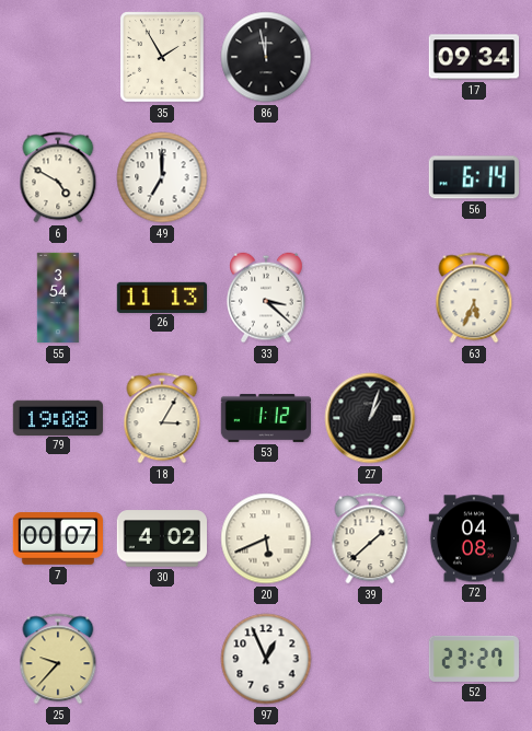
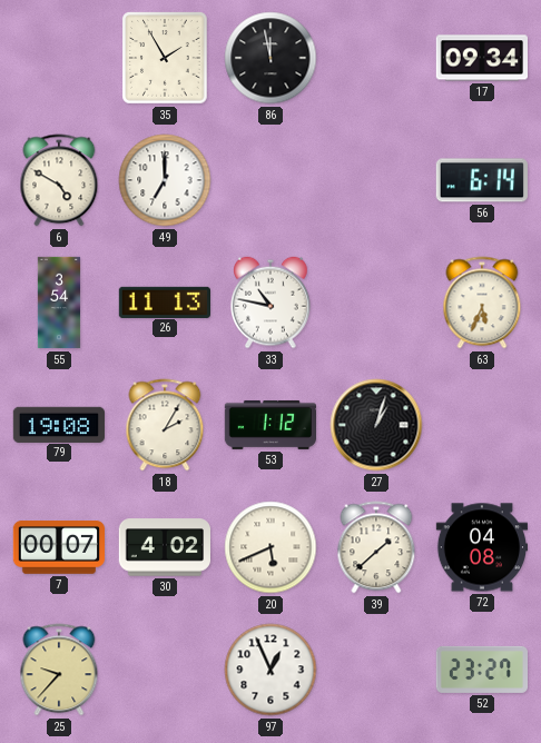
33: 3:22 -> 10:47
18: 3:05 -> 2:05
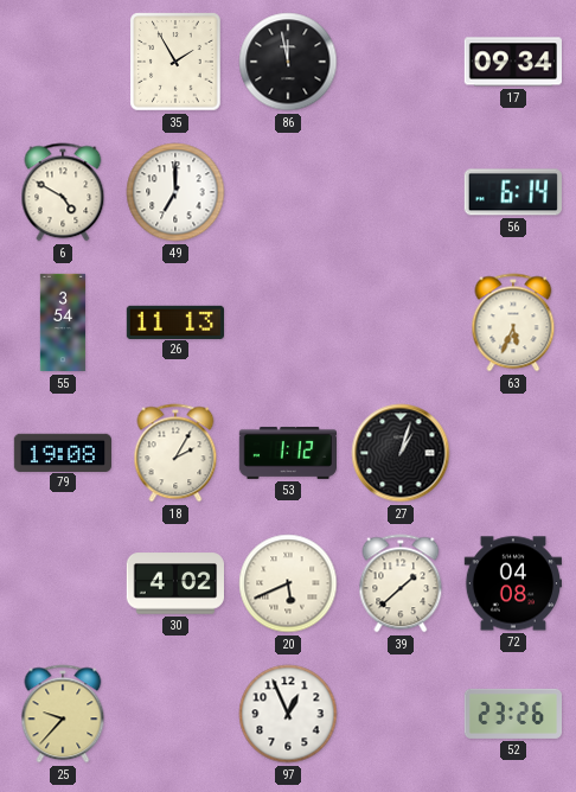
33: 10:47 -> none
7: 00:07 -> none
52: 23:27 -> 23:26
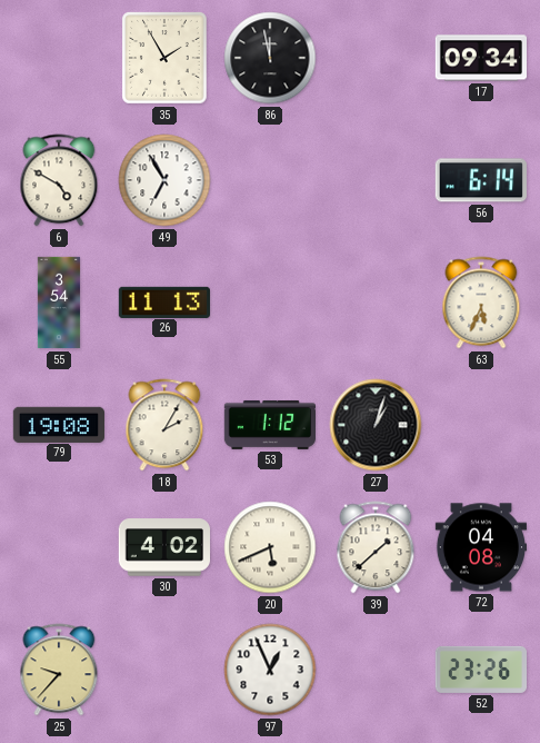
49: 7:00 -> 6:55
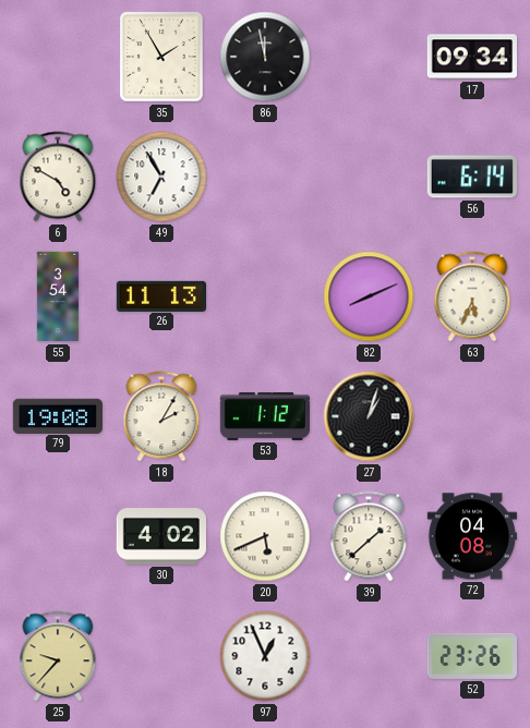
82: none -> 8:11
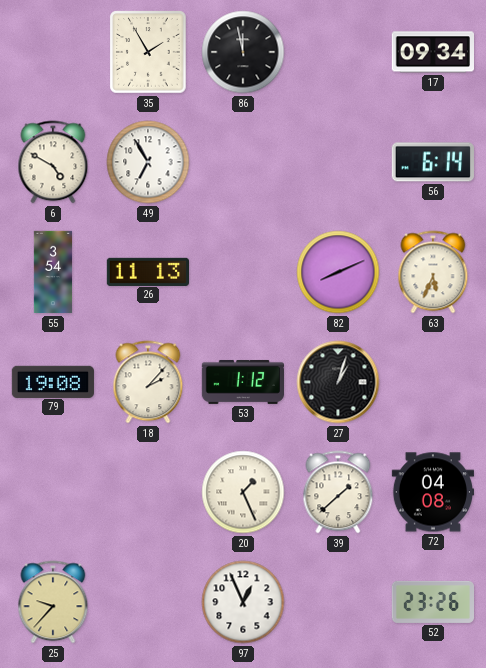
18: 2:05 -> 2:07
30: 4:02 -> none
20: 5:41 -> 1:26
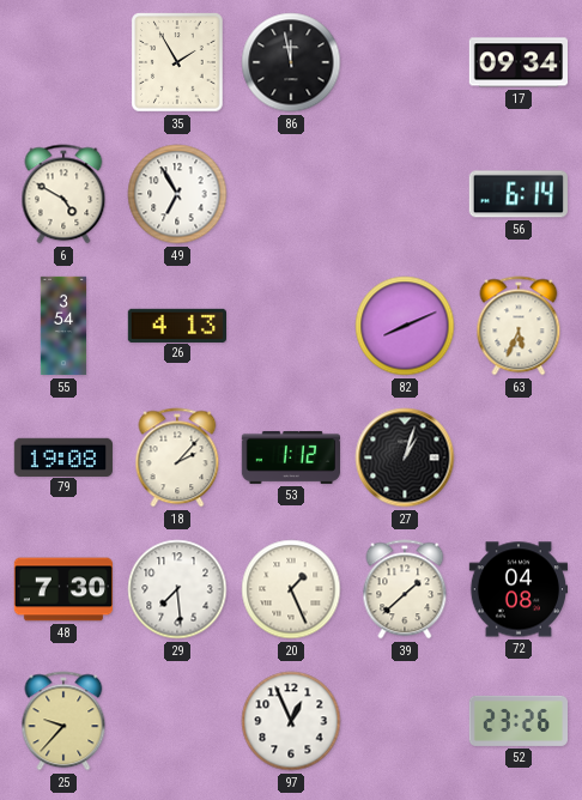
26: 11:13 -> 4:13
48: none -> 7:30
29: none -> 7:29
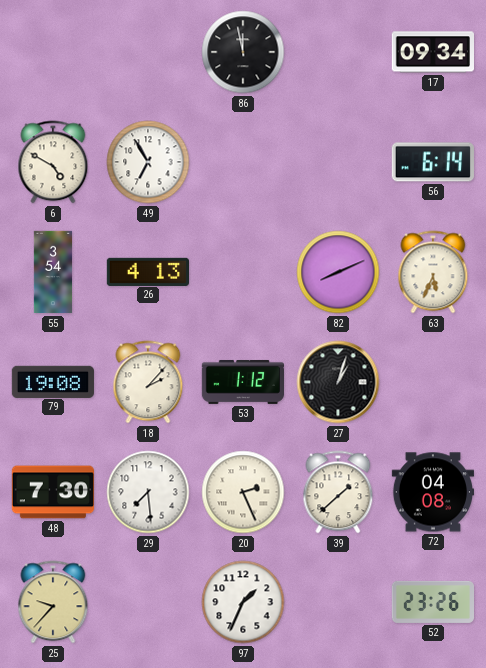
35: 1:55 -> none
20: 1:26 -> 2:26
97: 12:56 -> 1:34
